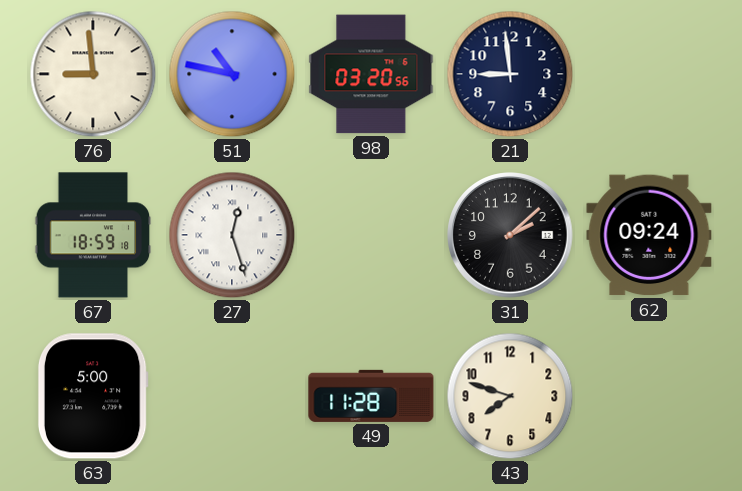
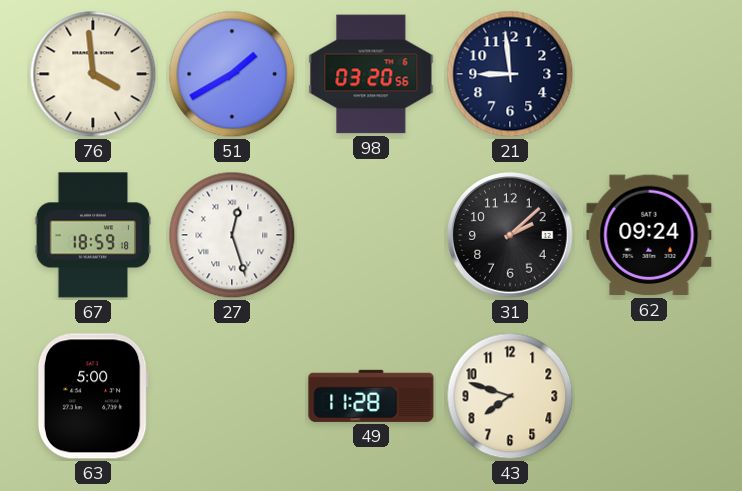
76: 8:59 -> 3:59
51: 10:47 -> 1:40
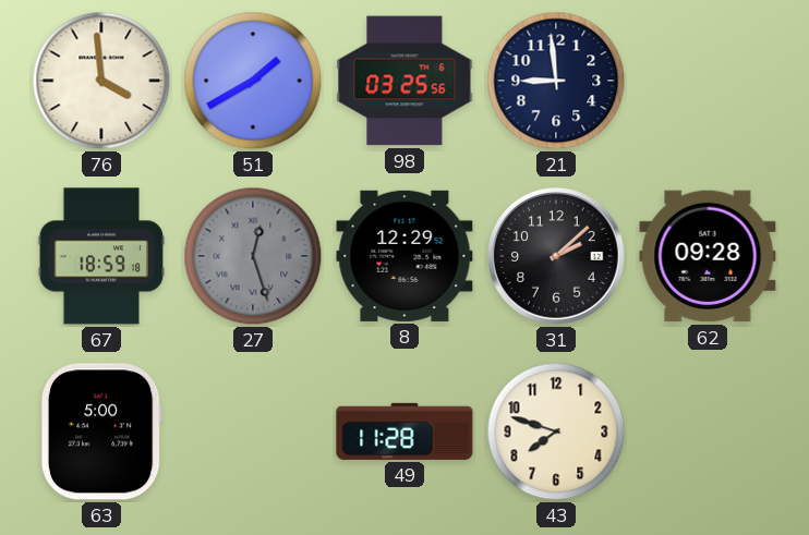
98: 03:20 -> 03:25
27 dial: white -> grey
8: none -> 12:29
62: 09:24 -> 09:28
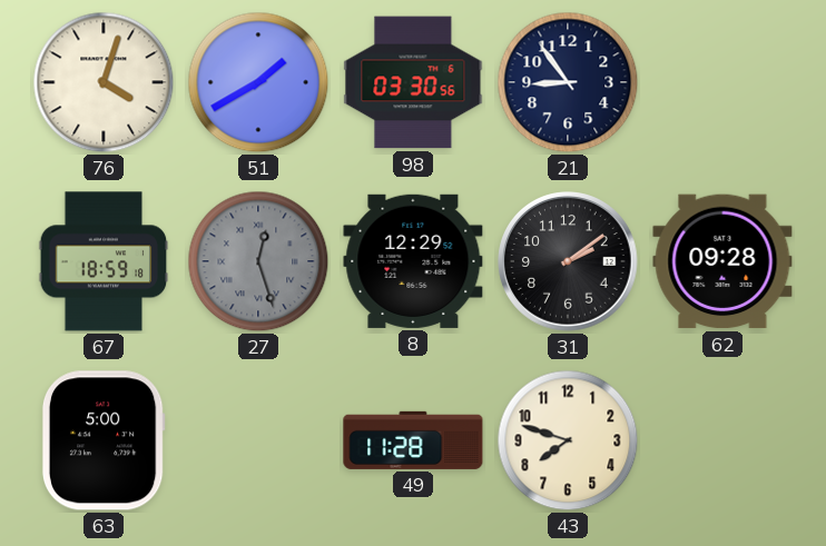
76: 3:59 -> 4:03
98: 03:25 -> 03:30
21: 8:59 -> 8:54
31: 2:08 -> 2:09
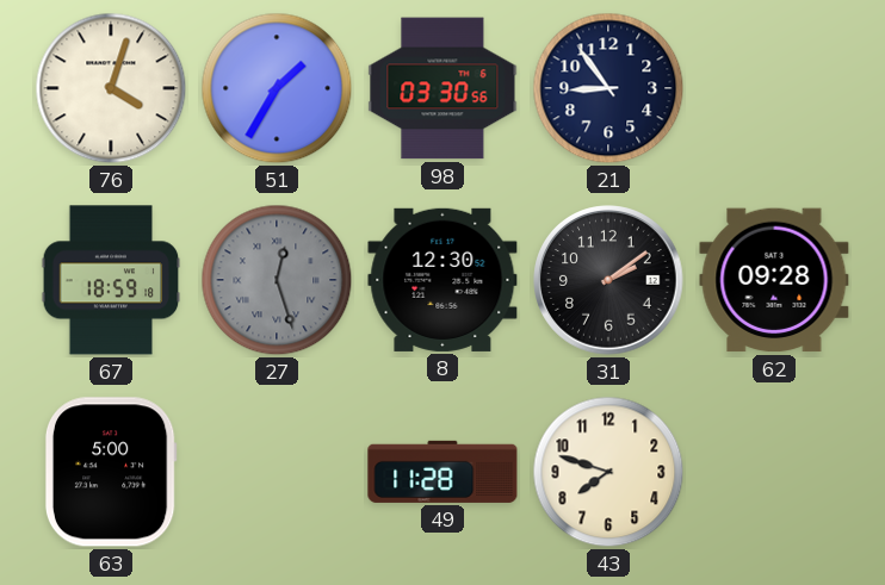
51: 1:40 -> 1:35
8: 12:29 -> 12:30
